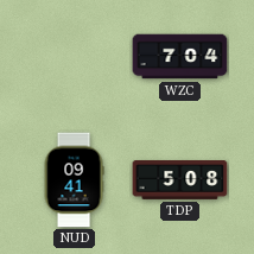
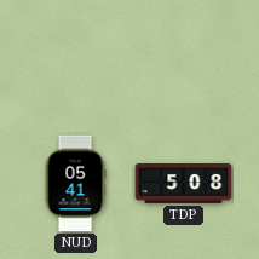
WZC: 7:04 -> none
NUD: 09:41 -> 05:41
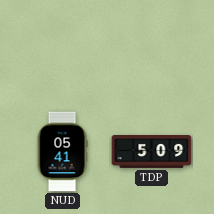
TDP: 5:08 -> 5:09
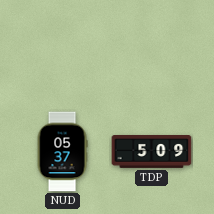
NUD: 05:41 -> 05:37
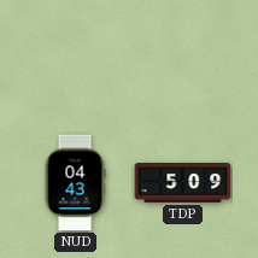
NUD: 05:37 -> 04:43
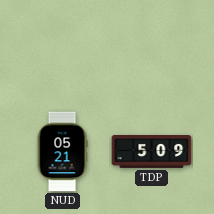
NUD: 04:43 -> 05:21
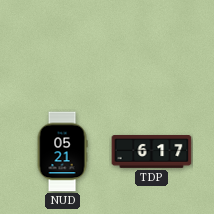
TDP: 5:09 -> 6:17
